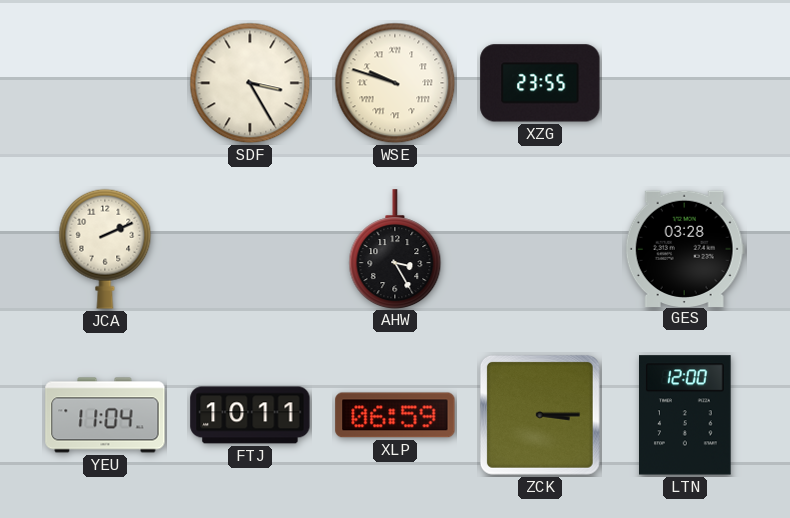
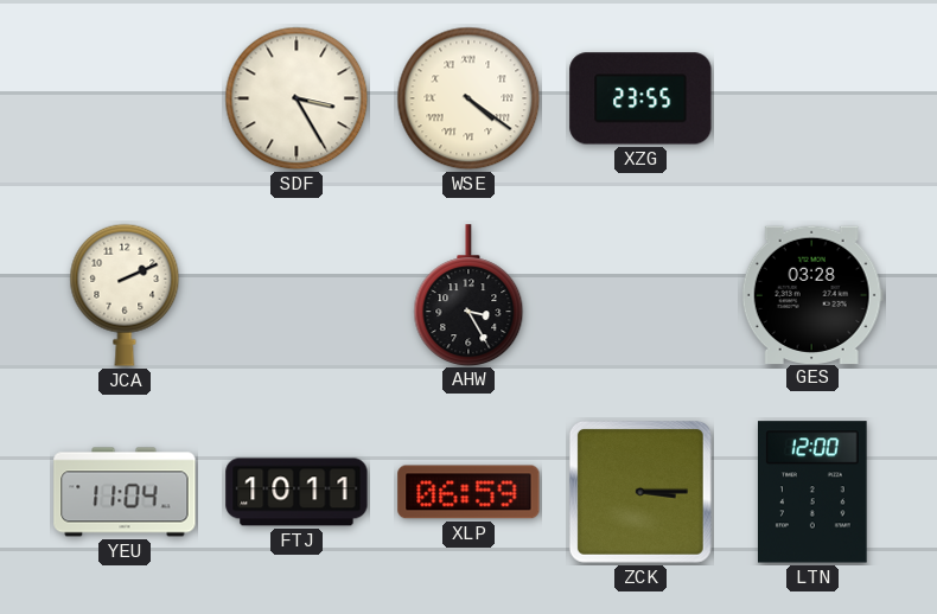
WSE: 9:48 -> 4:21
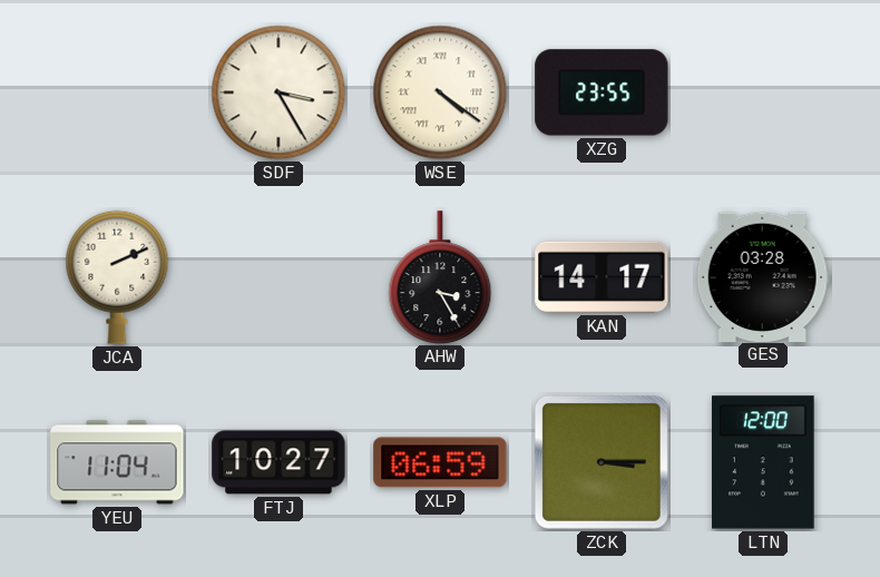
KAN: none -> 14:17
FTJ: 10:11 -> 10:27
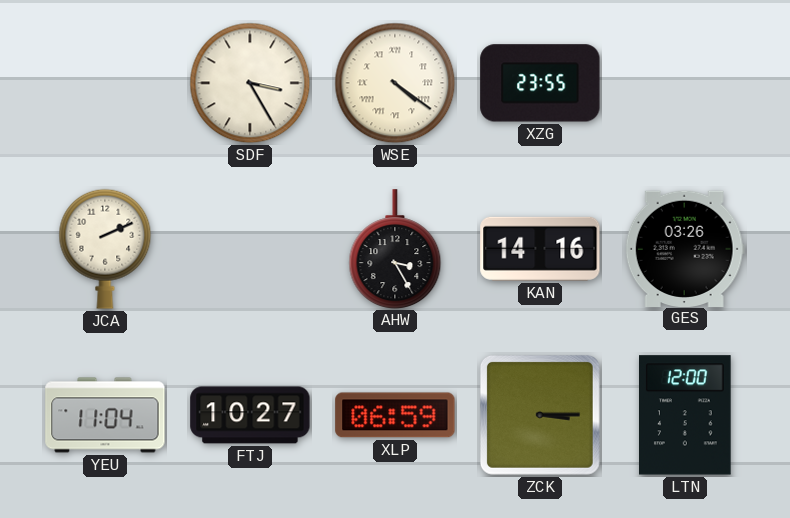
KAN: 14:17 -> 14:16
GES: 03:28 -> 03:26
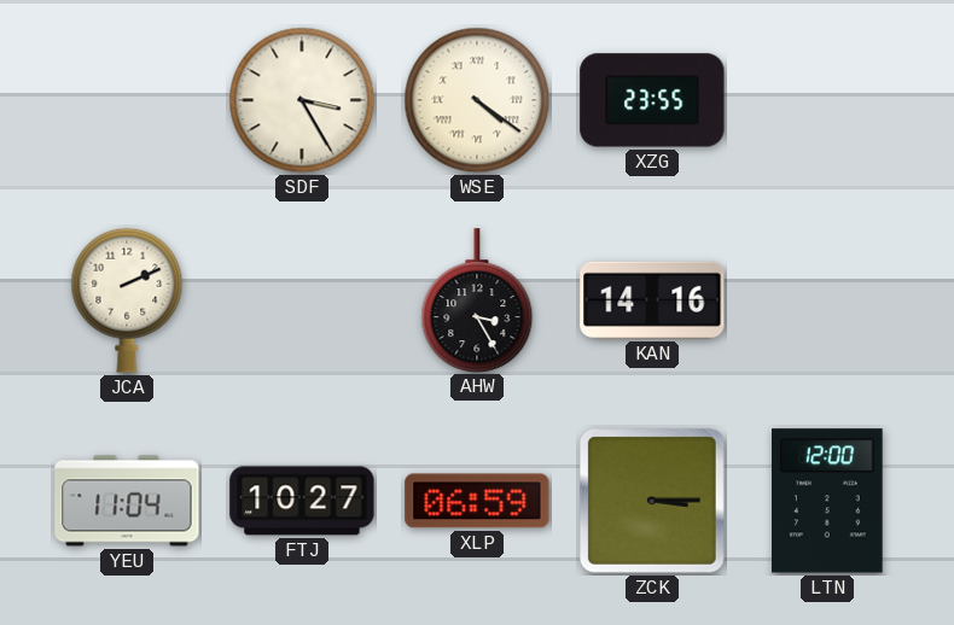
GES: 03:26 -> none
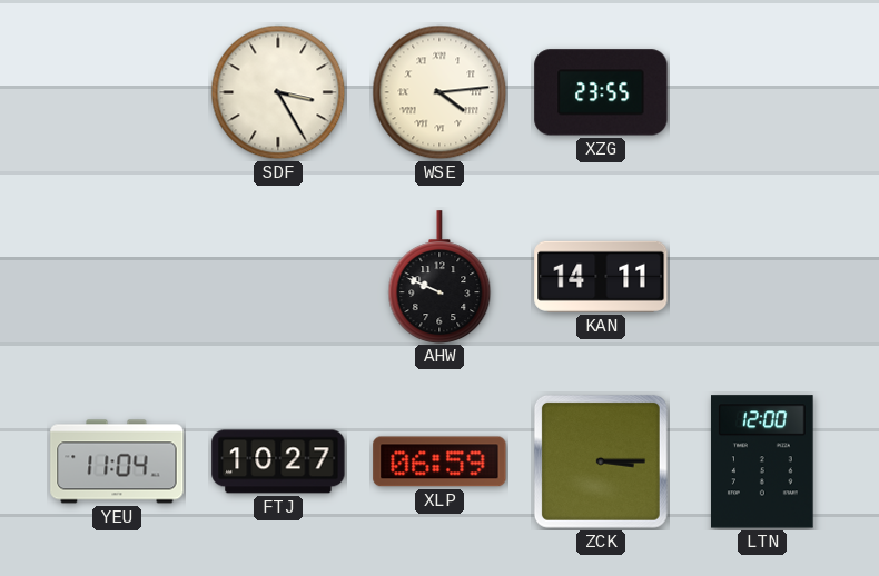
WSE: 4:21 -> 4:14
JCA: 2:11 -> none
AHW: 3:25 -> 9:49
KAN: 14:16 -> 14:11
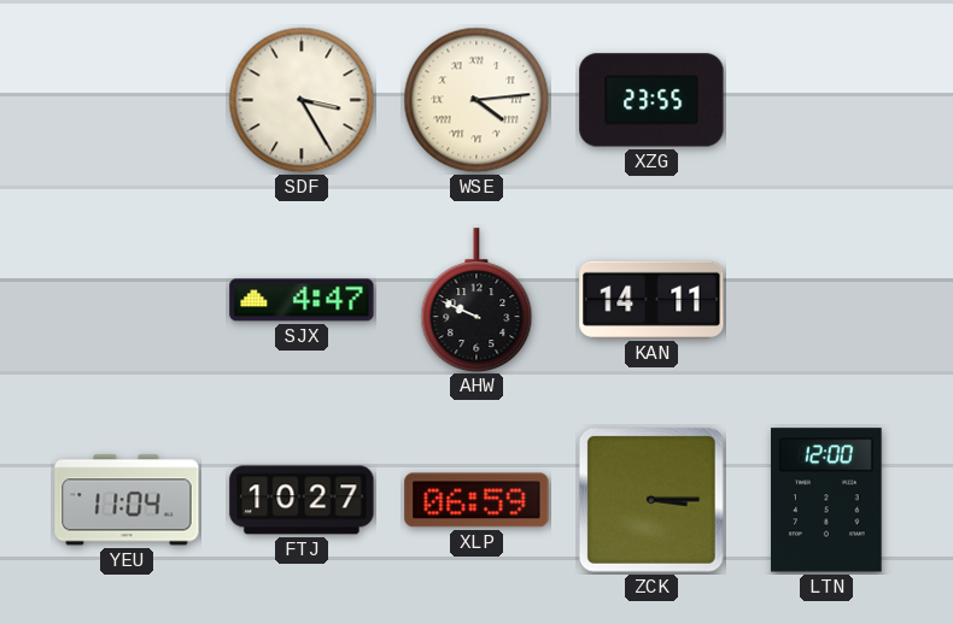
SJX: none -> 4:47
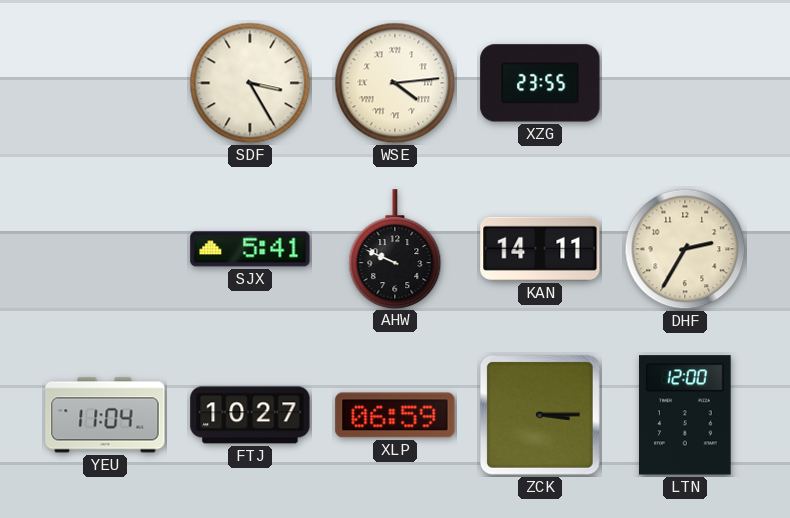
SJX: 4:47 -> 5:41
DHF: none -> 2:35
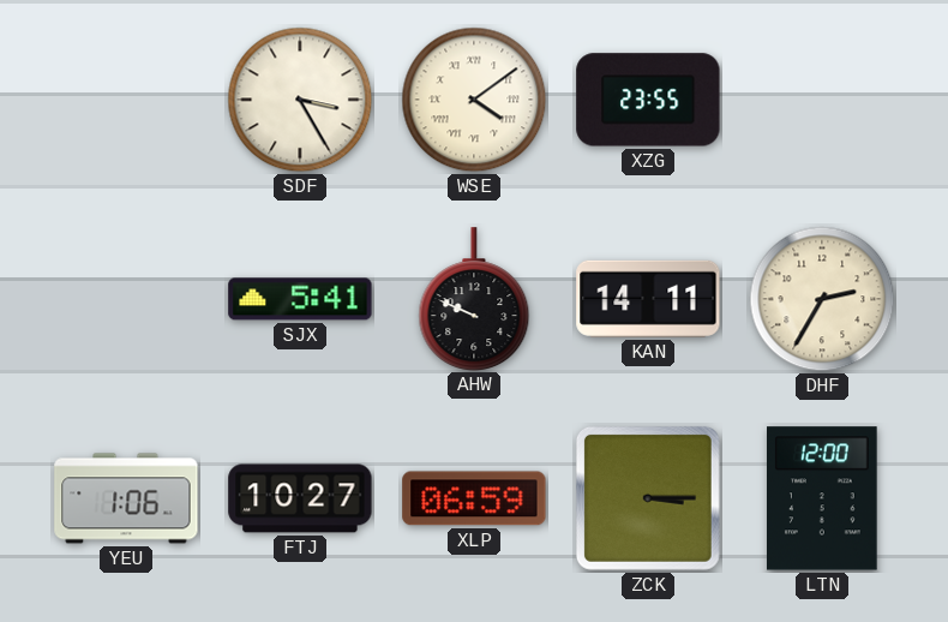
WSE: 4:14 -> 4:09
YEU: 11:04 -> 1:06
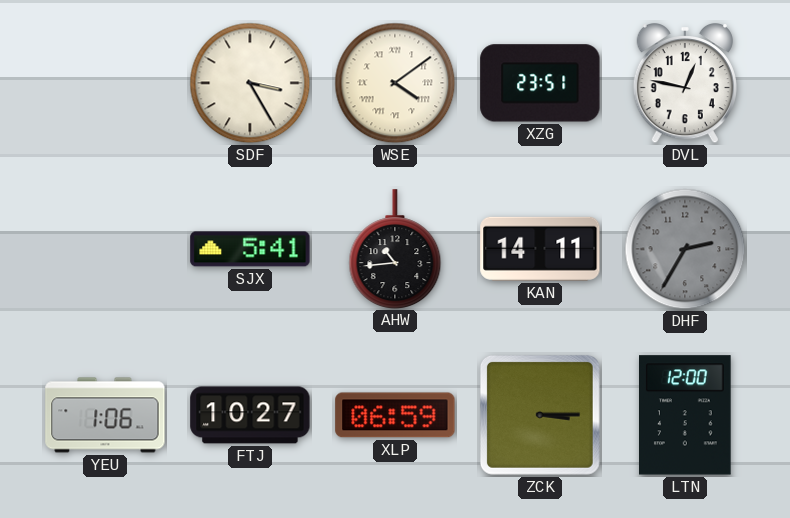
XZG: 23:55 -> 23:51
DVL: none -> 12:47
AHW: 9:49 -> 10:44
DHF dial: cream -> grey
